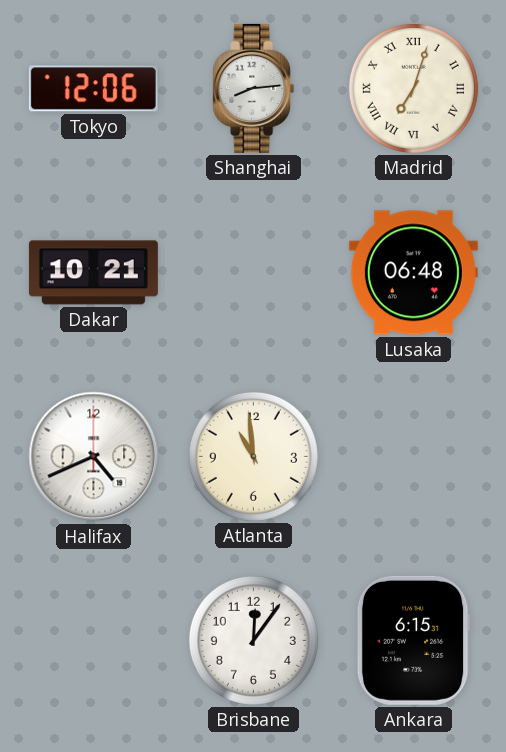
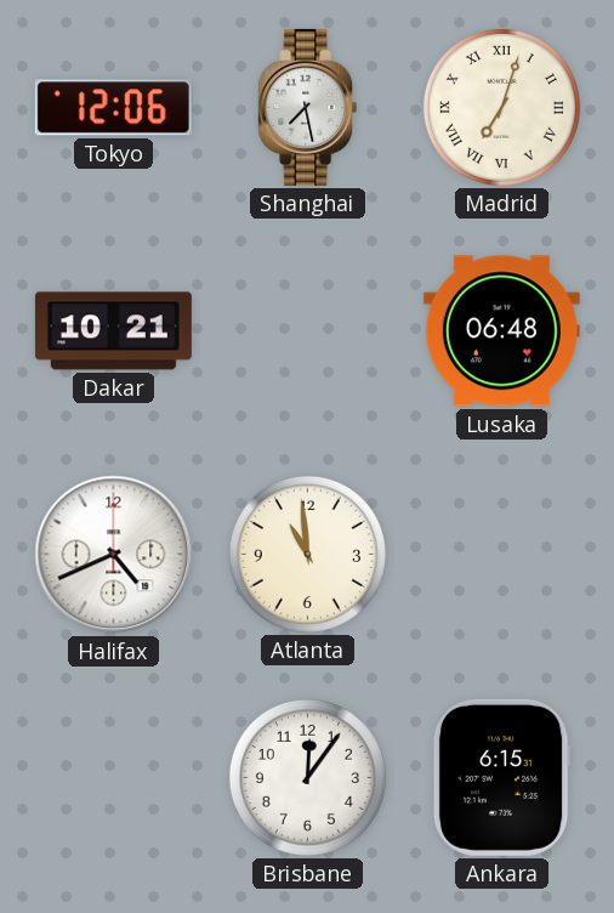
Shanghai: 8:14 -> 7:28
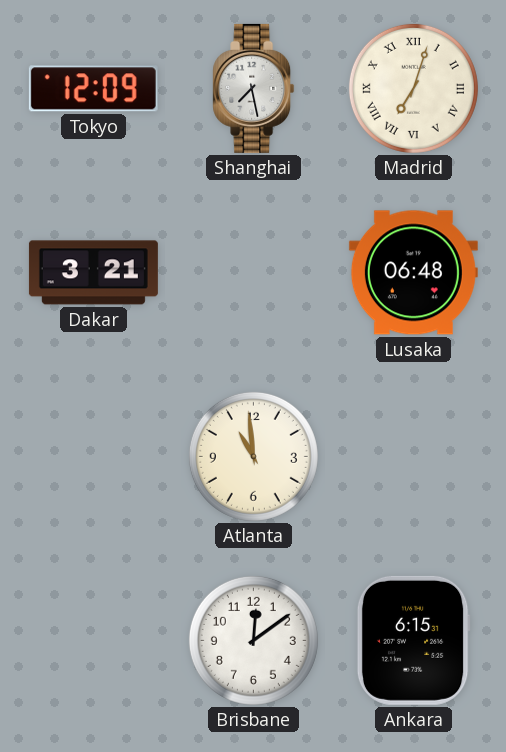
Tokyo: 12:06 -> 12:09
Dakar: 10:21 -> 3:21
Halifax: 4:41 -> none
Brisbane: 12:06 -> 12:09
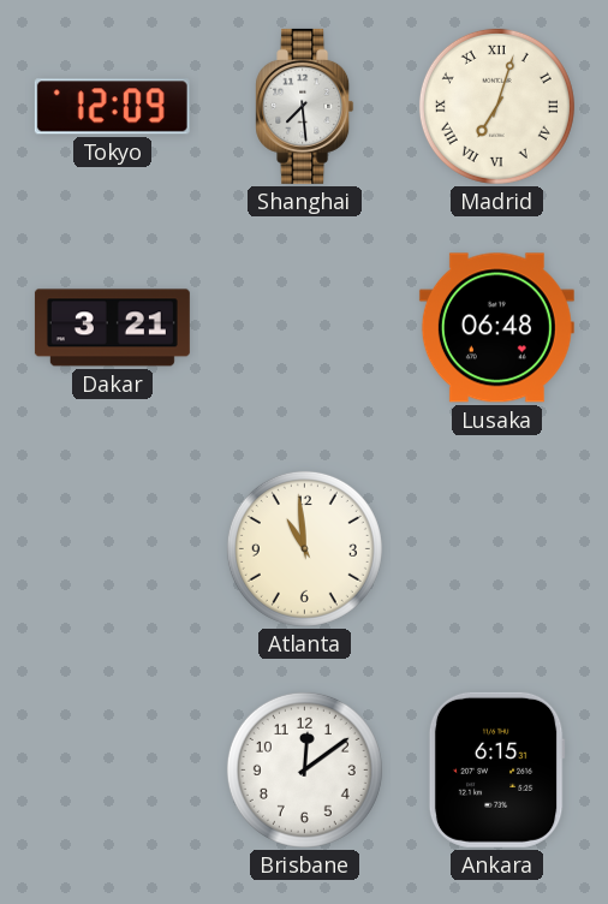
Shanghai: 7:28 -> 7:29
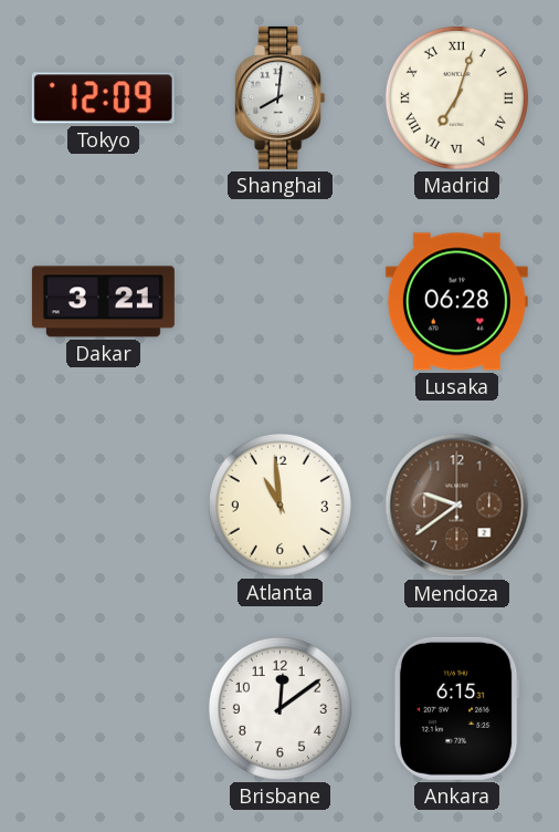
Shanghai: 7:29 -> 8:01
Lusaka: 06:48 -> 06:28
Mendoza: none -> 9:39
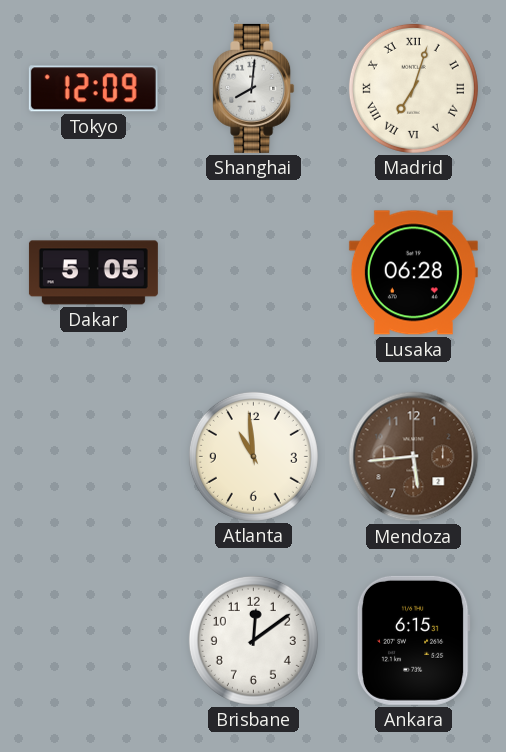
Dakar: 3:21 -> 5:05
Mendoza: 9:39 -> 5:44
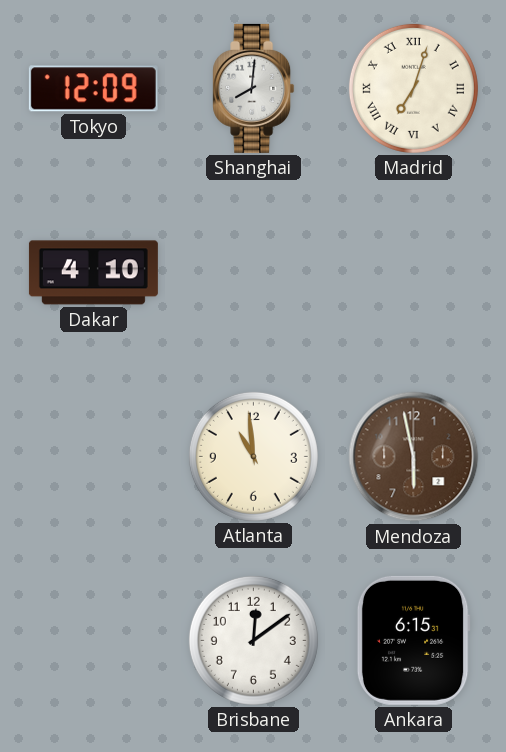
Dakar: 5:05 -> 4:10
Lusaka: 06:28 -> none
Mendoza: 5:44 -> 5:58
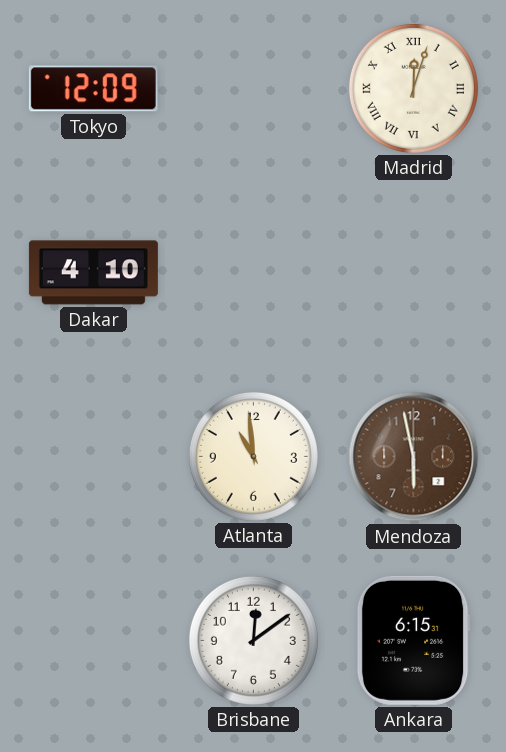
Shanghai: 8:01 -> none
Madrid: 7:03 -> 12:03
